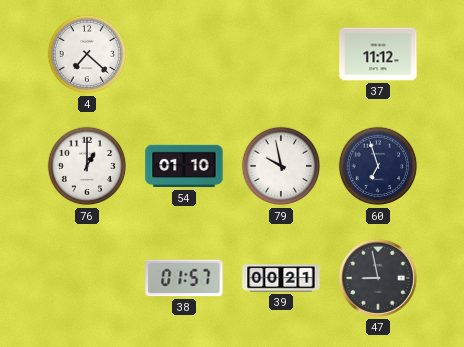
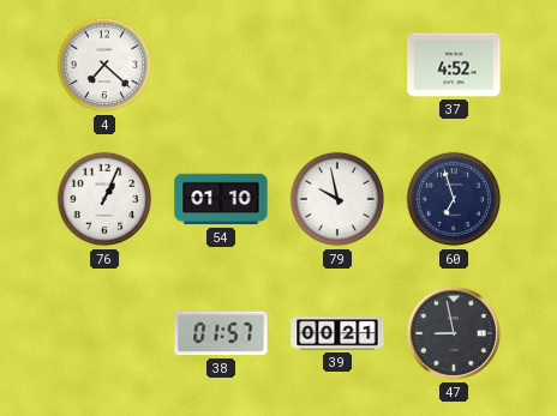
37: 11:12 -> 4:52
76: 1:00 -> 1:04
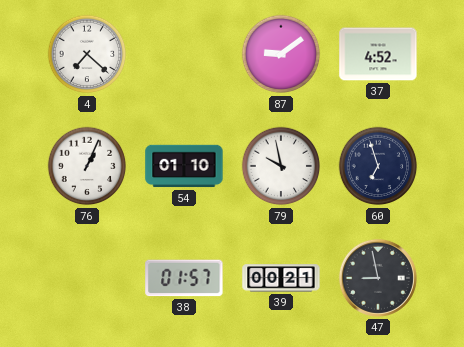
87: none -> 9:09
